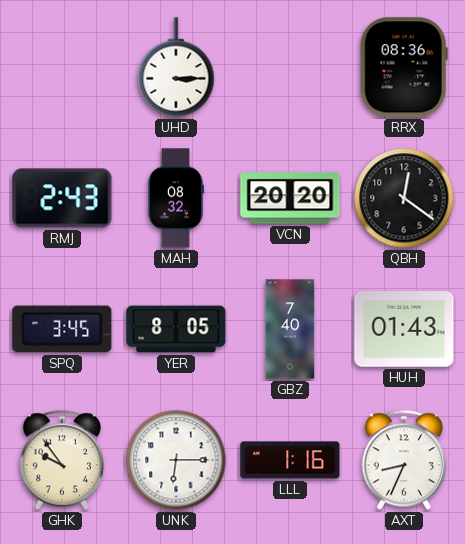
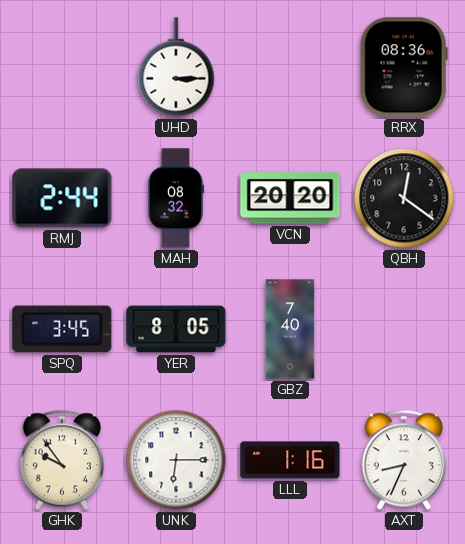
RMJ: 2:43 -> 2:44
HUH: 01:43 -> none
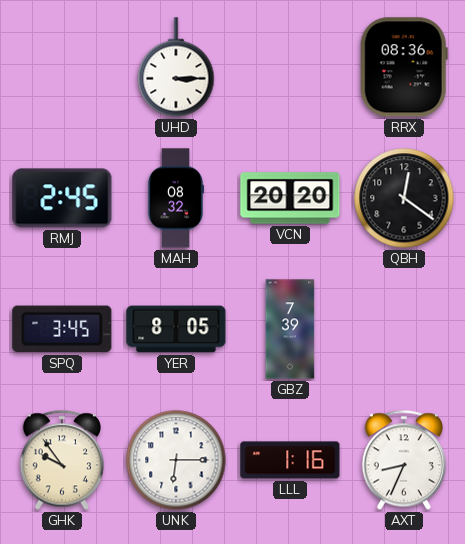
RMJ: 2:44 -> 2:45
GBZ: 7:40 -> 7:39
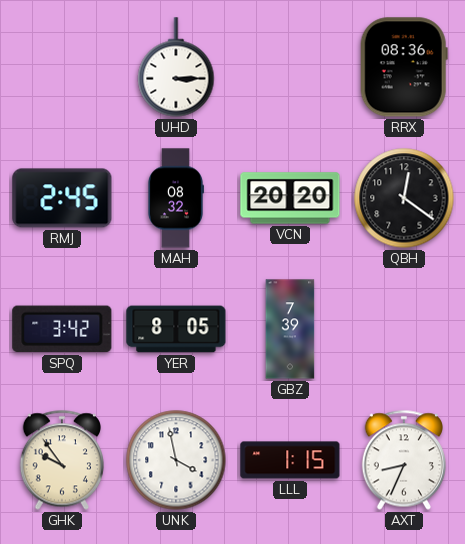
SPQ: 3:45 -> 3:42
UNK: 6:15 -> 3:58
LLL: 1:16 -> 1:15
